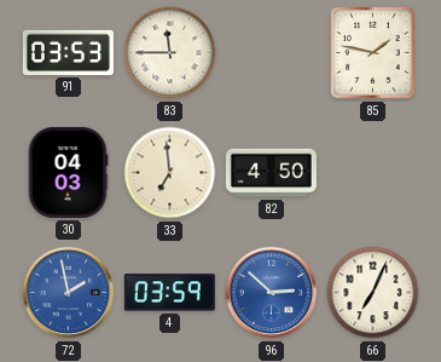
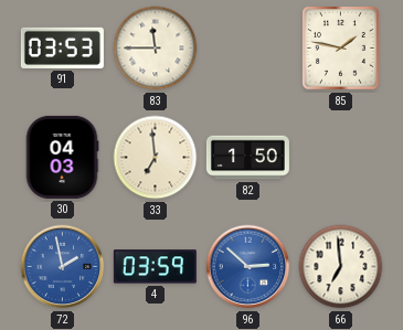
82: 4:50 -> 1:50
66: 7:04 -> 6:59
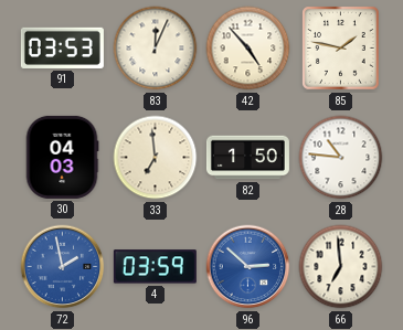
83: 11:45 -> 12:04
42: none -> 4:53
28: none -> 10:46
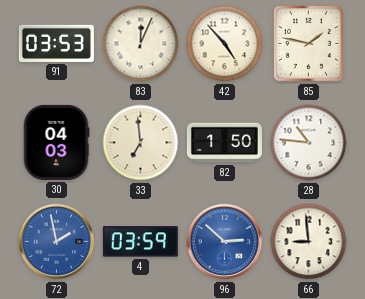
66: 6:59 -> 8:59
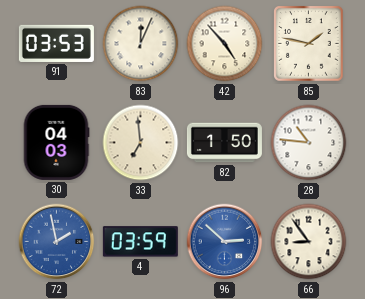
66: 8:59 -> 8:54
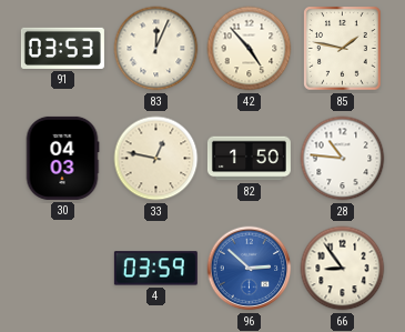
33: 6:59 -> 12:47
72: 1:58 -> none
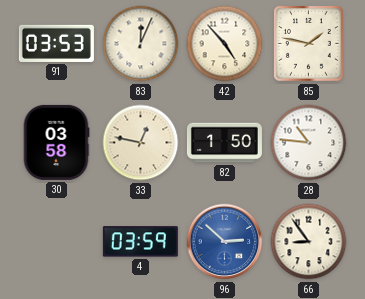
30: 04:03 -> 03:58
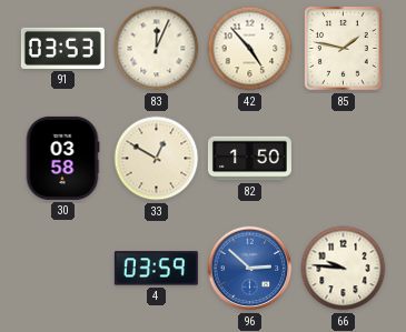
33: 12:47 -> 12:50
28: 10:46 -> none
66: 8:54 -> 9:46
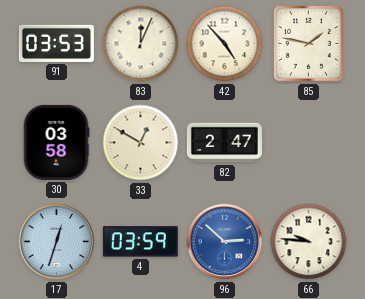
82: 1:50 -> 2:47
17: none -> 12:33
